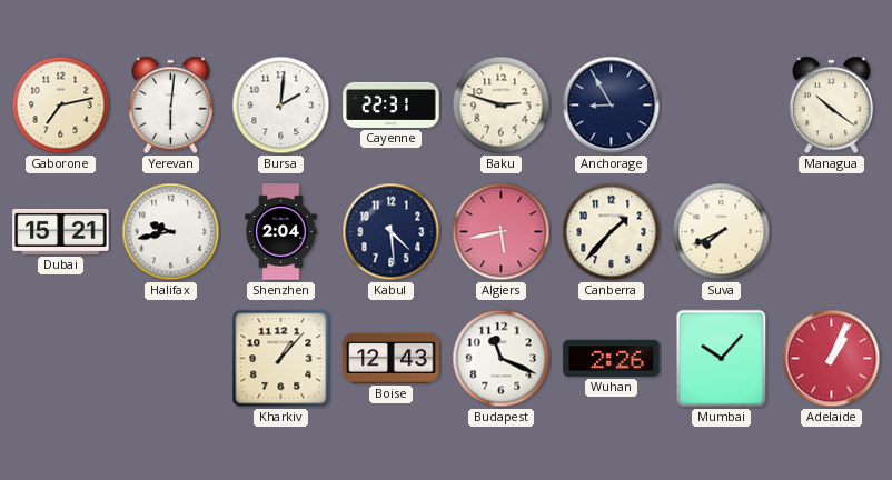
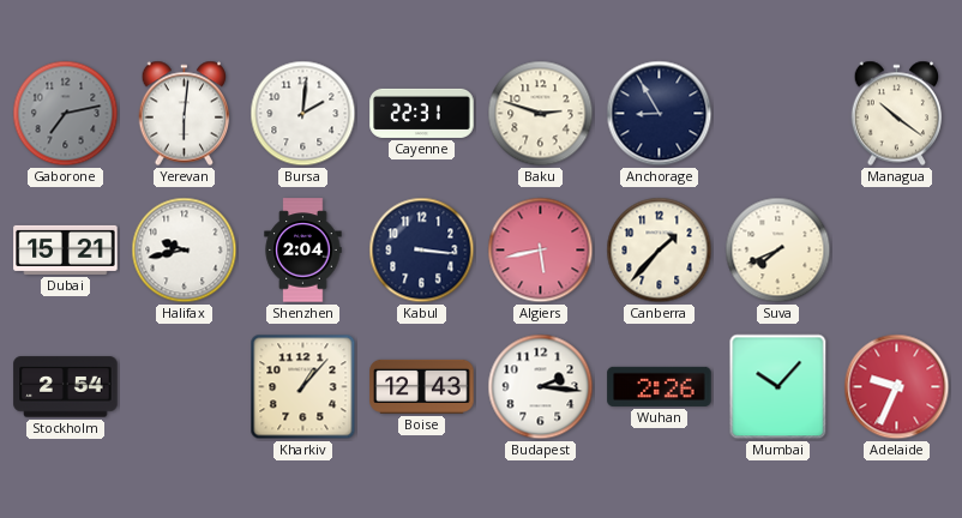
Gaborone dial: cream -> grey
Kabul: 4:29 -> 3:16
Stockholm: none -> 2:54
Budapest: 11:19 -> 2:16
Adelaide: 1:04 -> 9:34
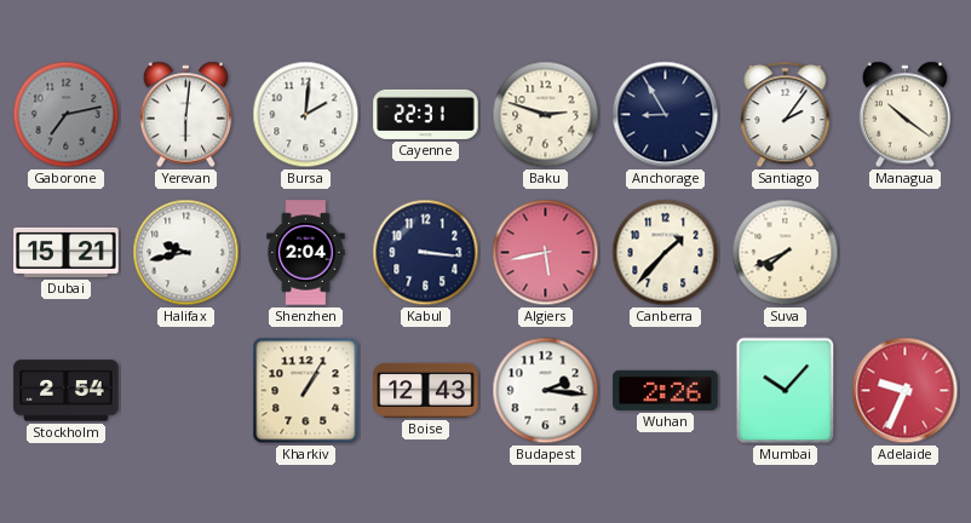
Santiago: none -> 2:06
Kharkiv: 1:07 -> 1:05
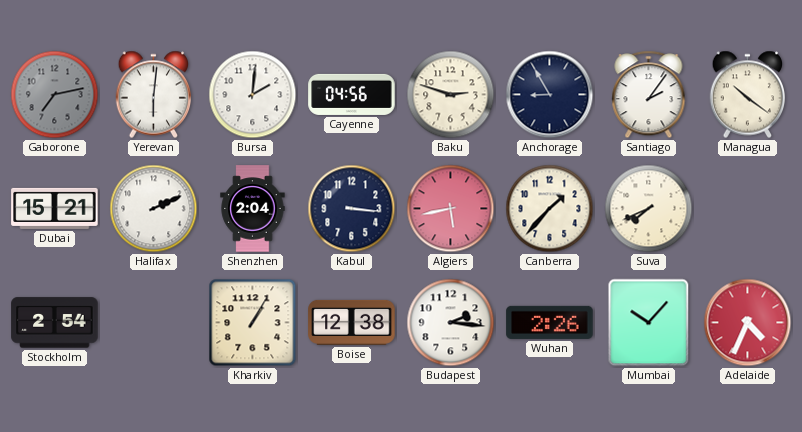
Cayenne: 22:31 -> 04:56
Halifax: 9:43 -> 2:11
Boise: 12:43 -> 12:38
Adelaide: 9:34 -> 4:34
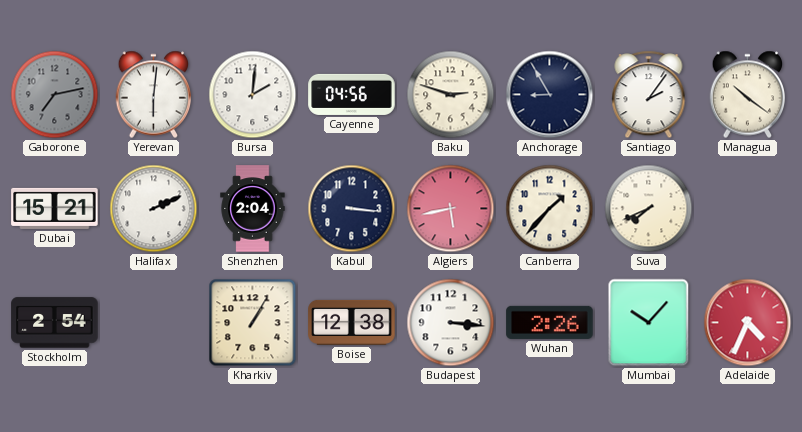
Budapest: 2:16 -> 3:16
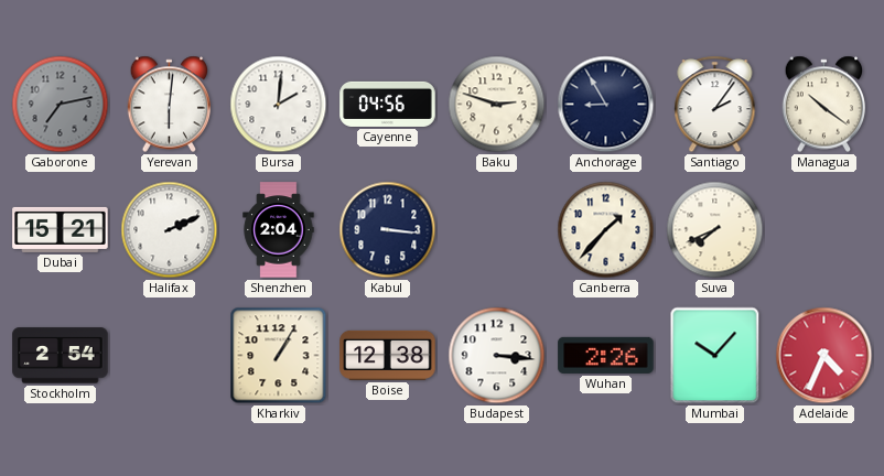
Algiers: 5:43 -> none
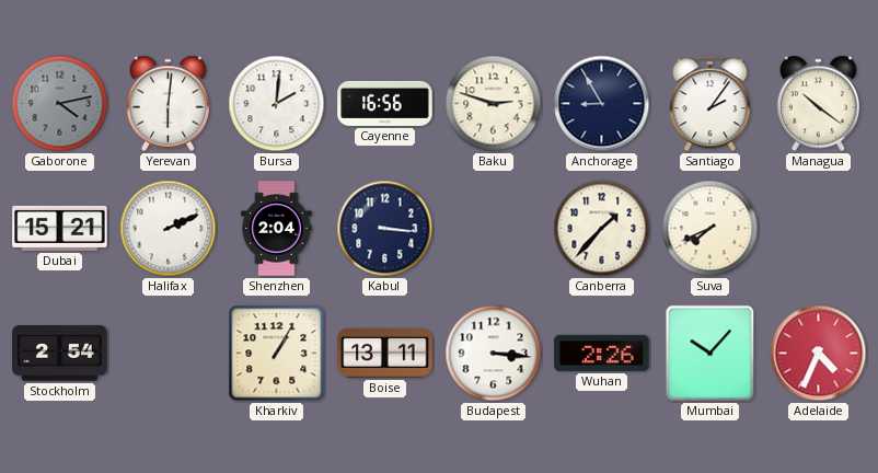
Gaborone: 7:13 -> 4:13
Cayenne: 04:56 -> 16:56
Boise: 12:38 -> 13:11
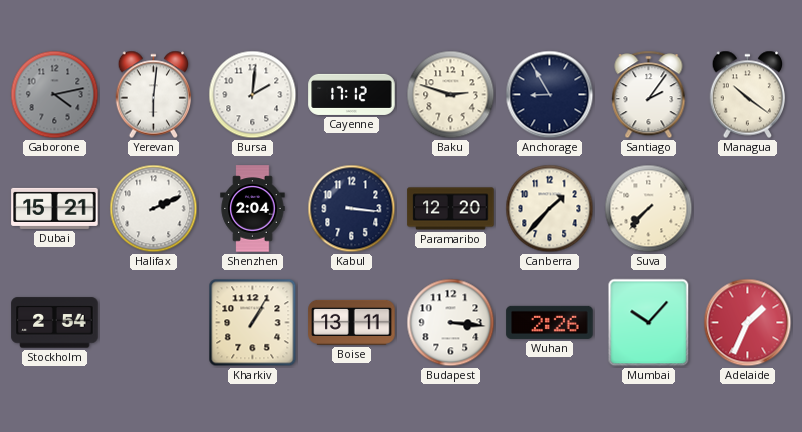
Cayenne: 16:56 -> 17:12
Paramaribo: none -> 12:20
Suva: 7:41 -> 7:37
Adelaide: 4:34 -> 1:34
